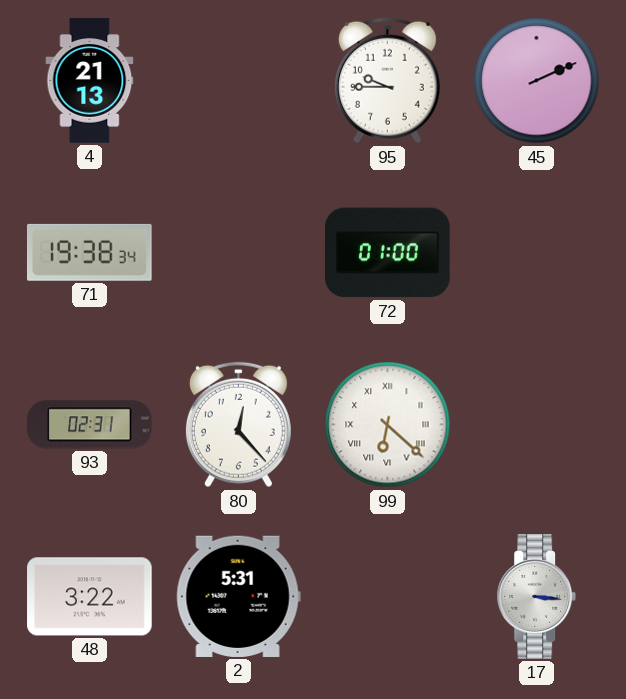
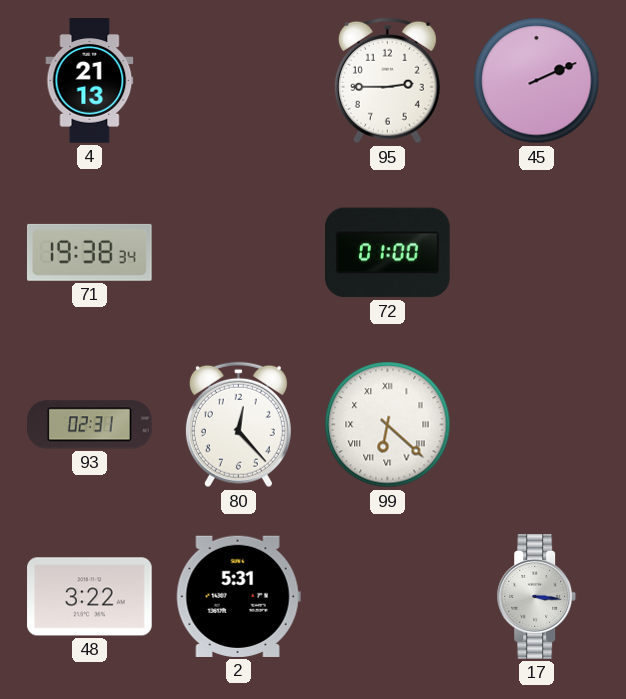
95: 9:45 -> 2:45
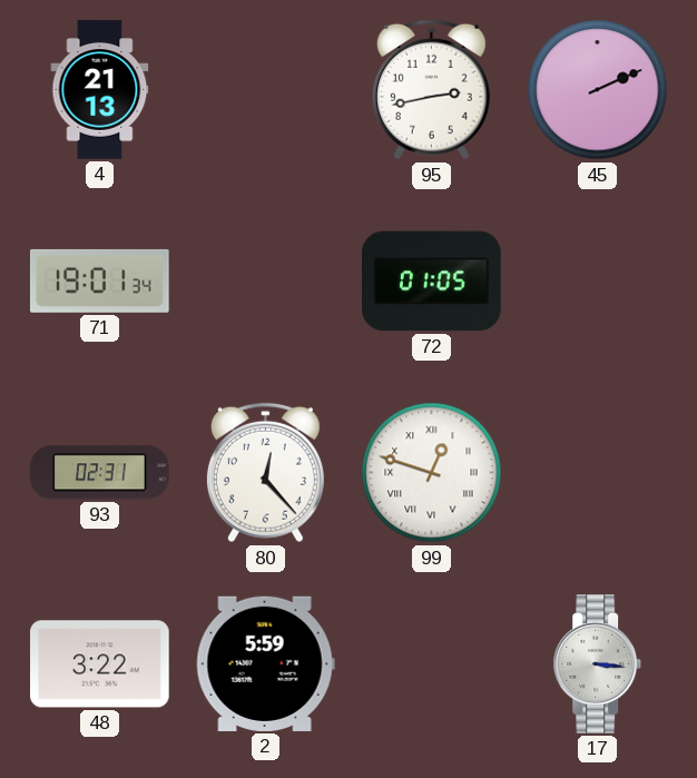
95: 2:45 -> 2:43
71: 19:38 -> 19:01
72: 01:00 -> 01:05
99: 6:22 -> 12:48
2: 5:31 -> 5:59
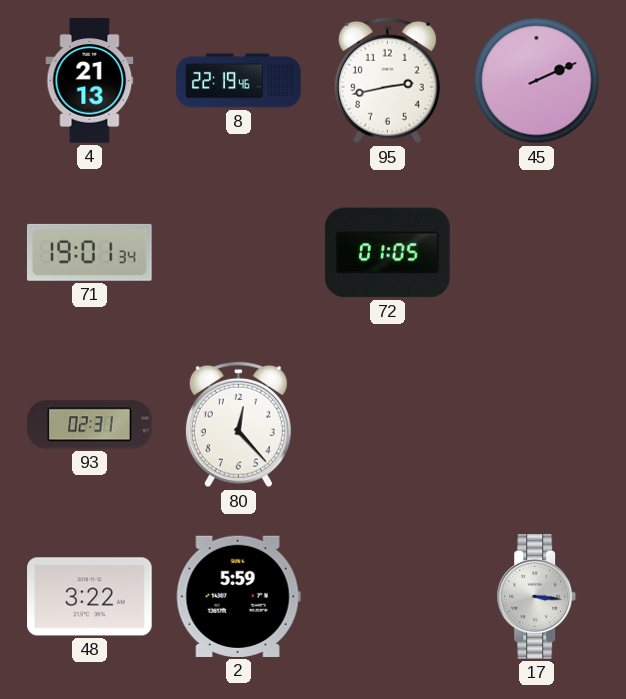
8: none -> 22:19
99: 12:48 -> none
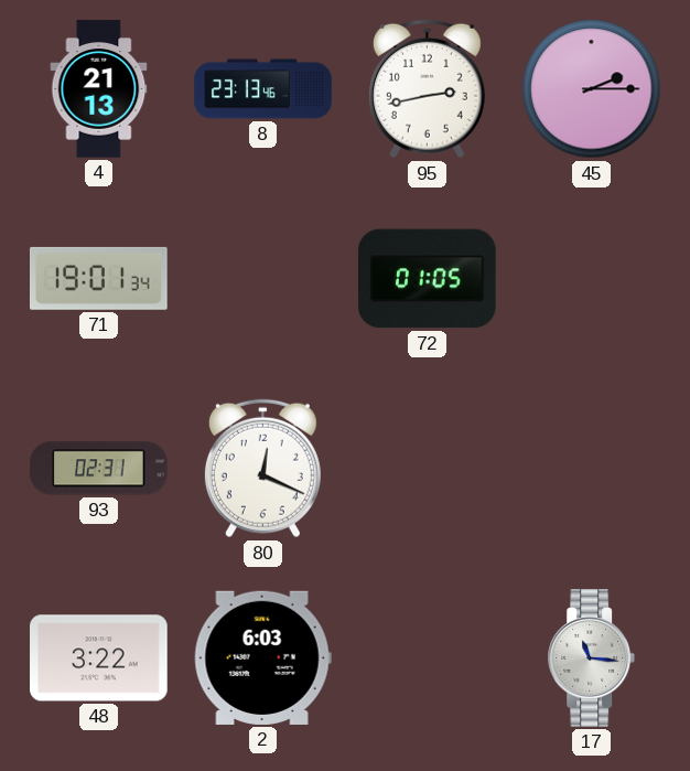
8: 22:19 -> 23:13
45: 2:11 -> 2:15
80: 12:23 -> 12:19
2: 5:59 -> 6:03
17: 3:16 -> 11:16
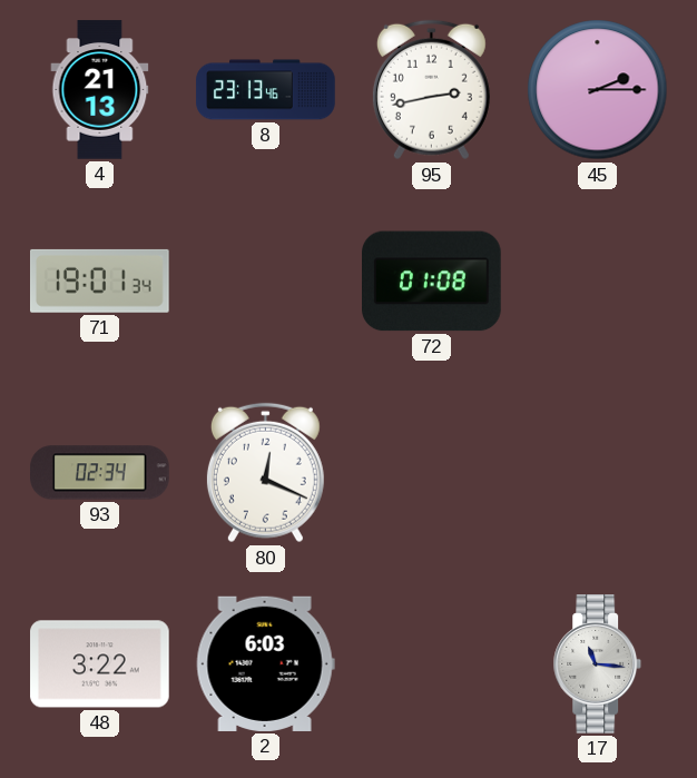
72: 01:05 -> 01:08
93: 02:31 -> 02:34
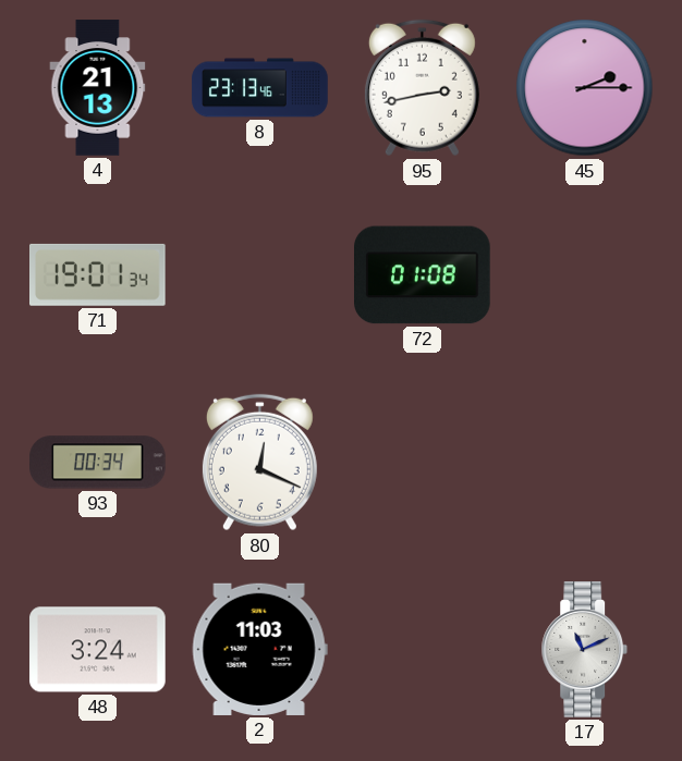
93: 02:34 -> 00:34
48: 3:22 -> 3:24
2: 6:03 -> 11:03
17: 11:16 -> 11:11
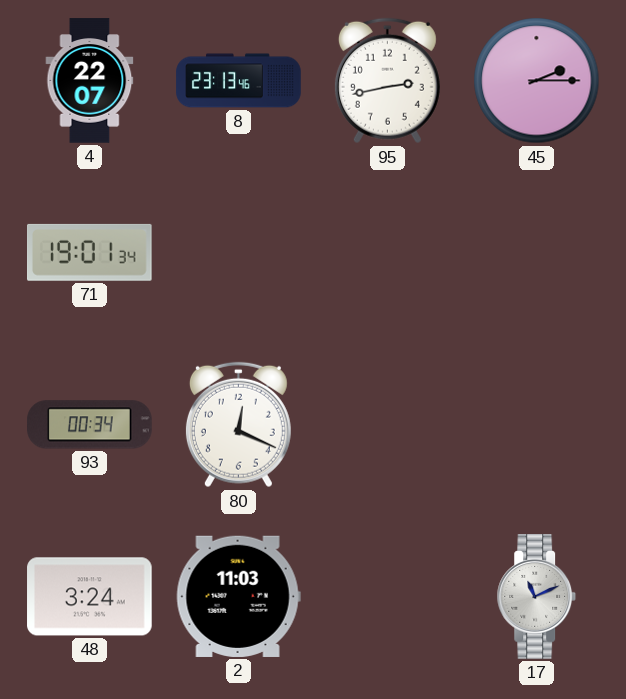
4: 21:13 -> 22:07
72: 01:08 -> none
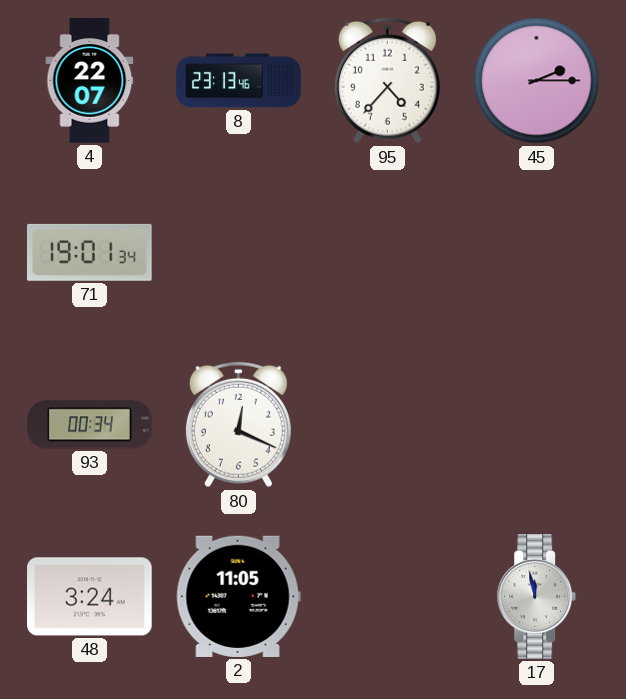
95: 2:43 -> 4:37
2: 11:03 -> 11:05
17: 11:11 -> 11:58
